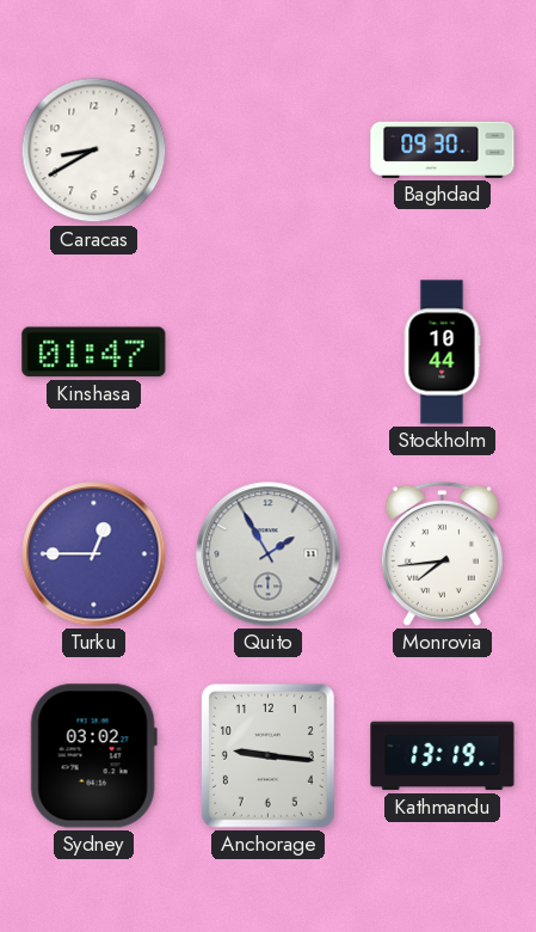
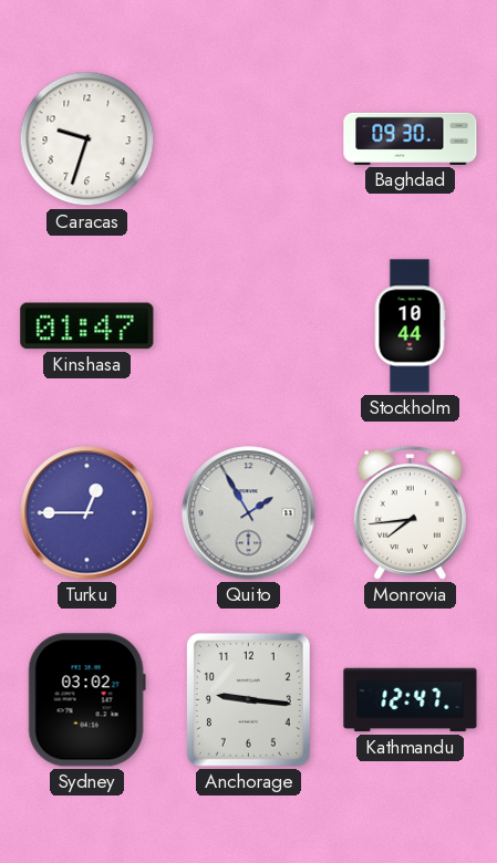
Caracas: 8:40 -> 9:33
Kathmandu: 13:19 -> 12:47
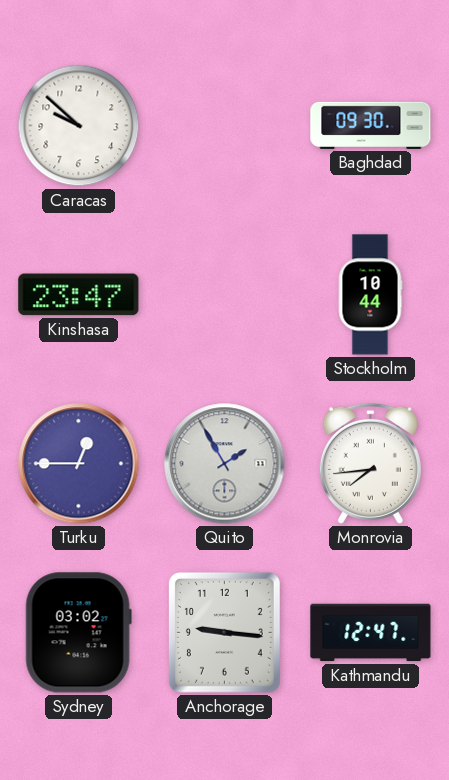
Caracas: 9:33 -> 9:52
Kinshasa: 01:47 -> 23:47
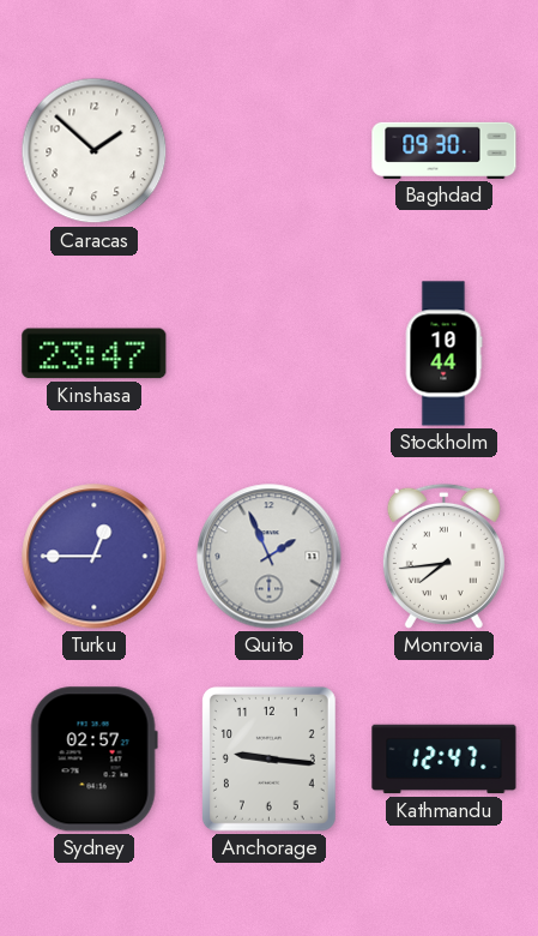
Caracas: 9:52 -> 1:52
Quito: 1:55 -> 1:56
Sydney: 03:02 -> 02:57
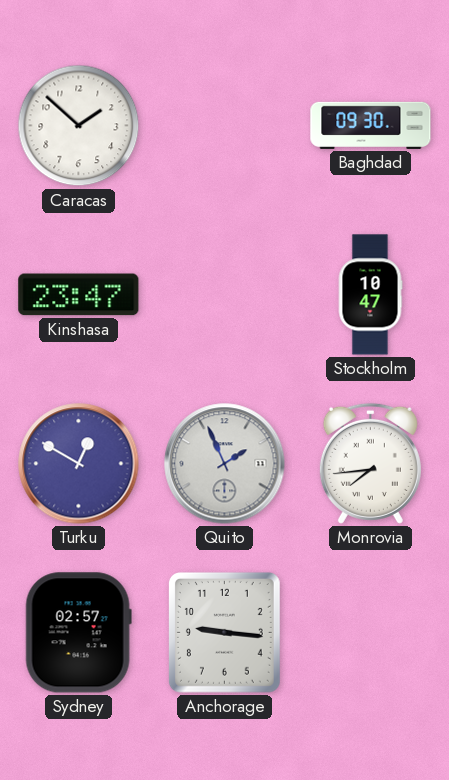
Stockholm: 10:44 -> 10:47
Turku: 12:45 -> 12:50
Kathmandu: 12:47 -> none
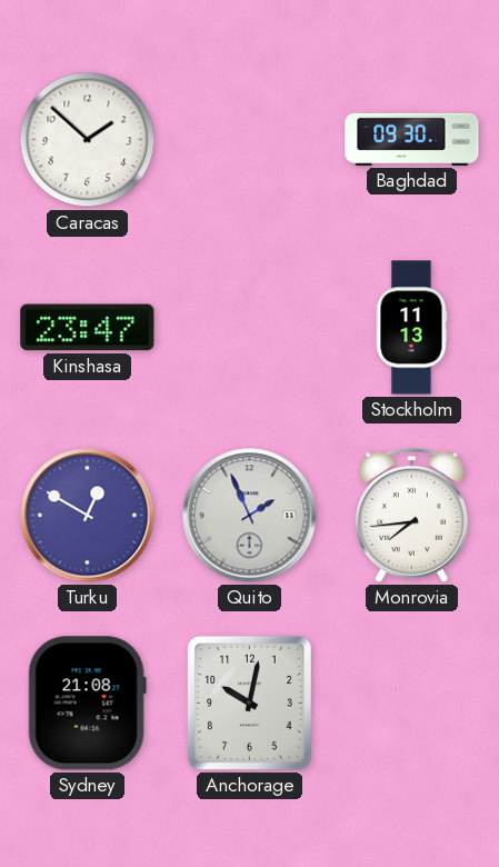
Stockholm: 10:47 -> 11:13
Sydney: 02:57 -> 21:08
Anchorage: 9:16 -> 10:02
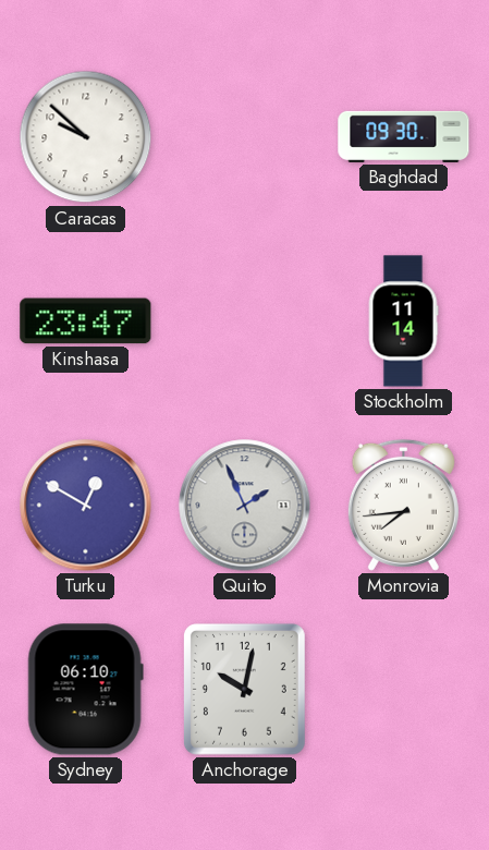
Caracas: 1:52 -> 9:52
Stockholm: 11:13 -> 11:14
Sydney: 21:08 -> 06:10
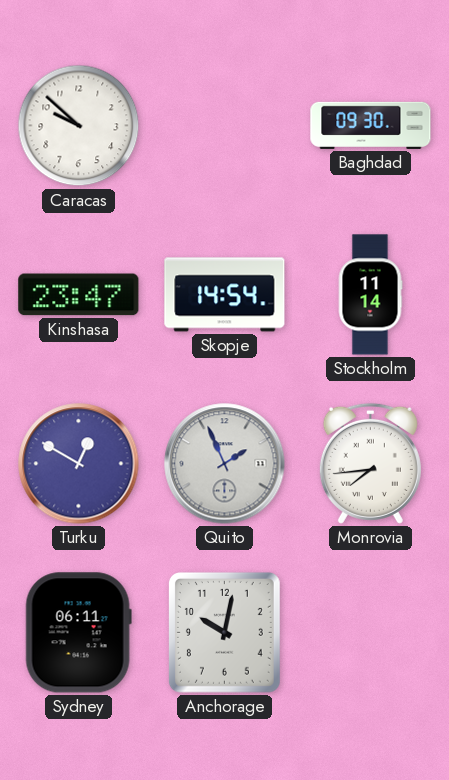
Skopje: none -> 14:54
Sydney: 06:10 -> 06:11
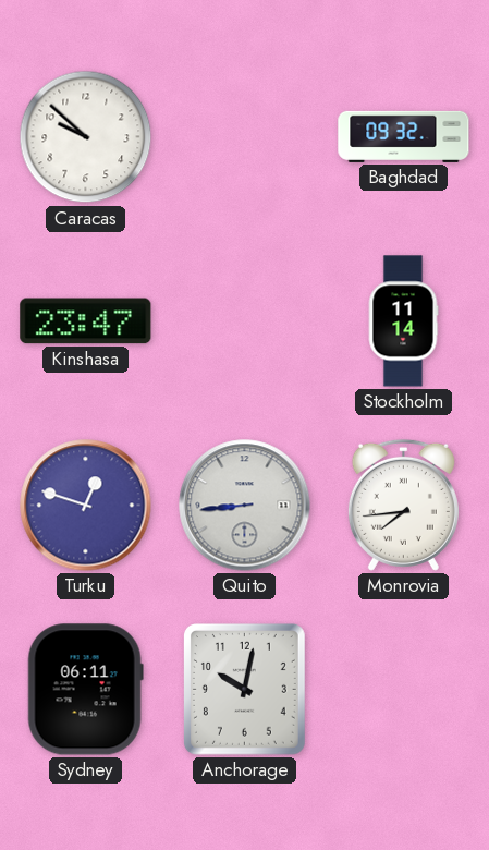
Baghdad: 09:30 -> 09:32
Skopje: 14:54 -> none
Turku: 12:50 -> 12:48
Quito: 1:56 -> 8:44
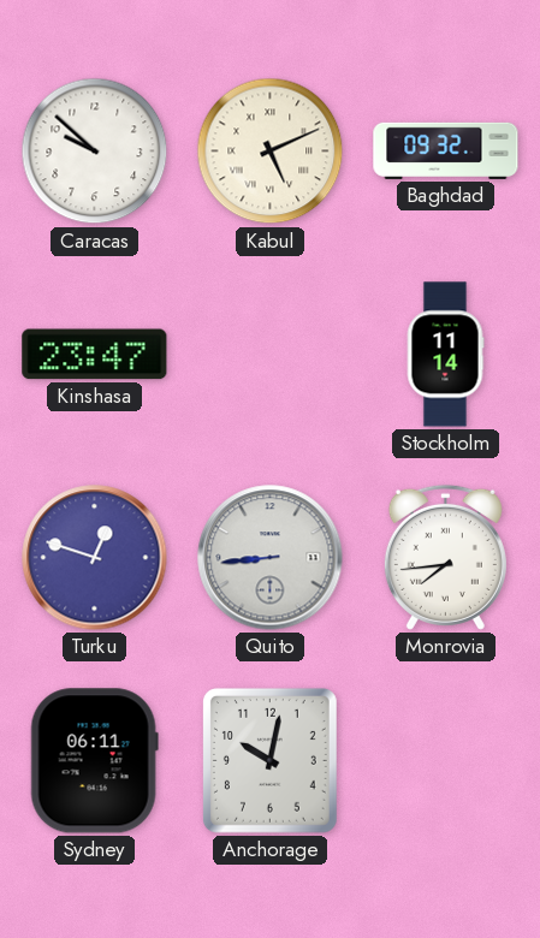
Kabul: none -> 5:11
